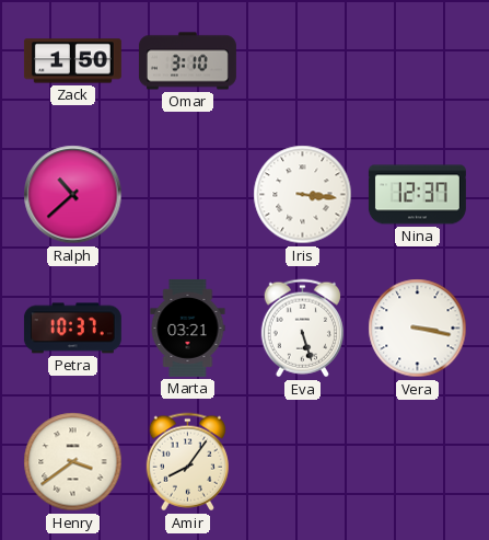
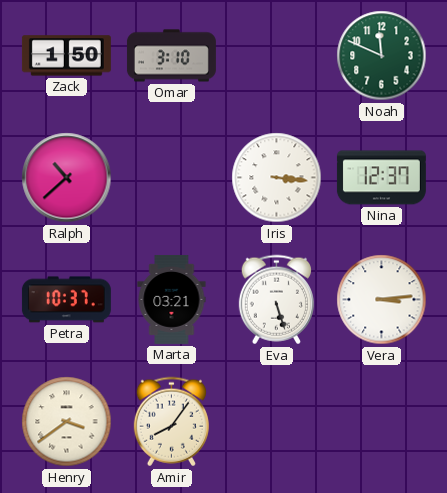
Noah: none -> 11:49
Vera: 3:17 -> 3:14
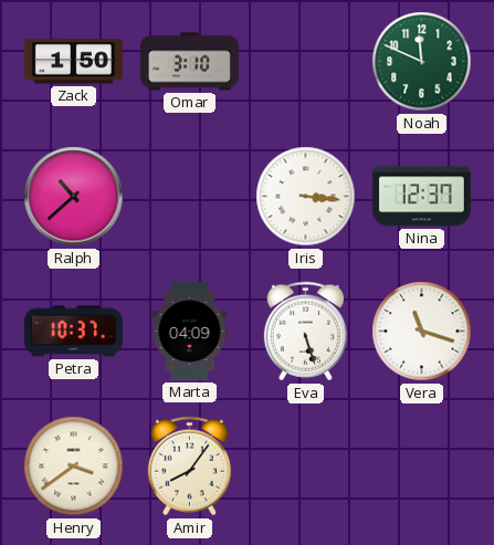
Marta: 03:21 -> 04:09
Vera: 3:14 -> 11:18
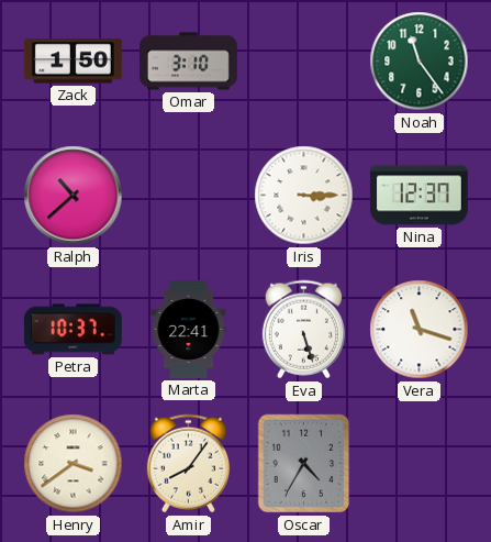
Noah: 11:49 -> 11:24
Iris: 3:16 -> 3:15
Marta: 04:09 -> 22:41
Oscar: none -> 4:35
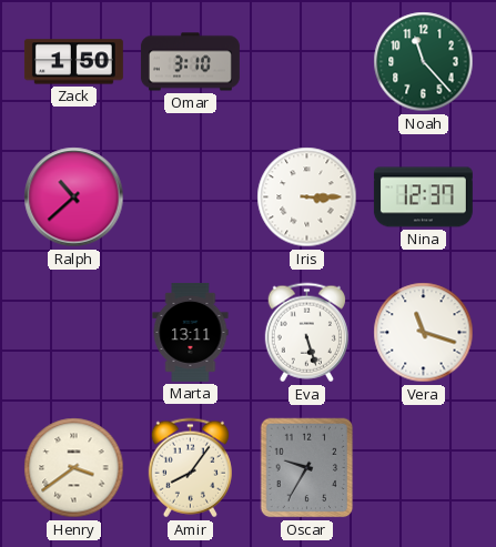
Noah: 11:24 -> 11:23
Petra: 10:37 -> none
Marta: 22:41 -> 13:11
Oscar: 4:35 -> 9:35
